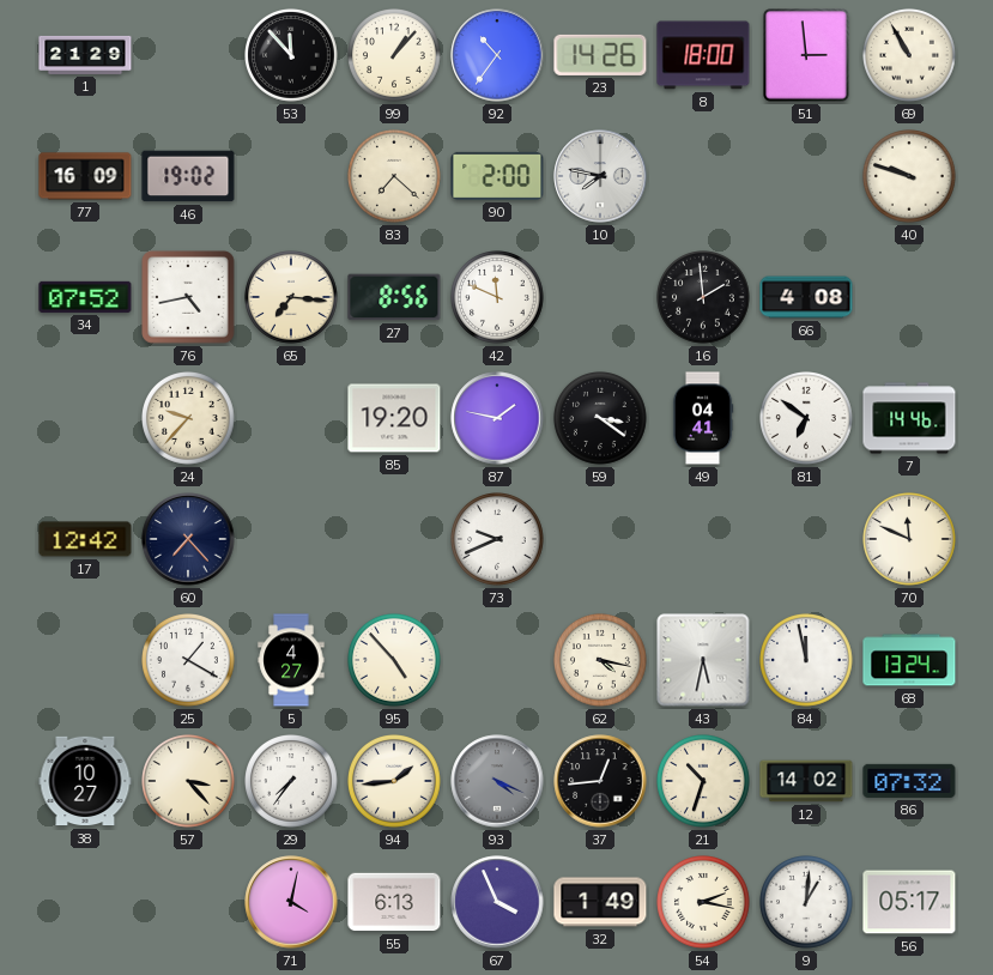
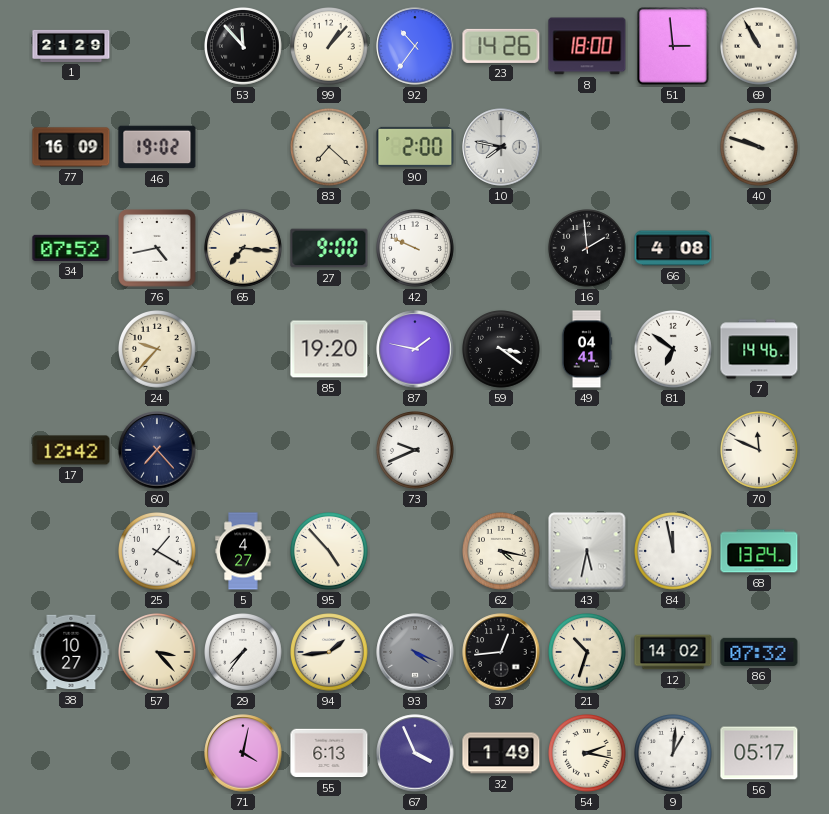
27: 8:56 -> 9:00
42: 11:49 -> 9:49
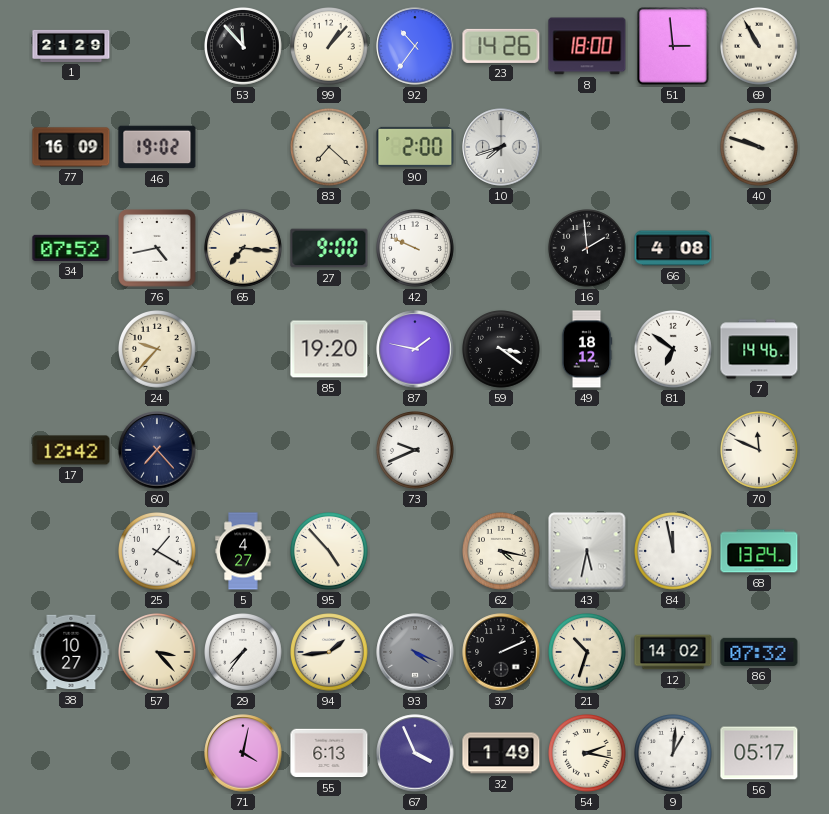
10: 7:47 -> 7:42
49: 04:41 -> 18:12
37: 12:44 -> 2:11
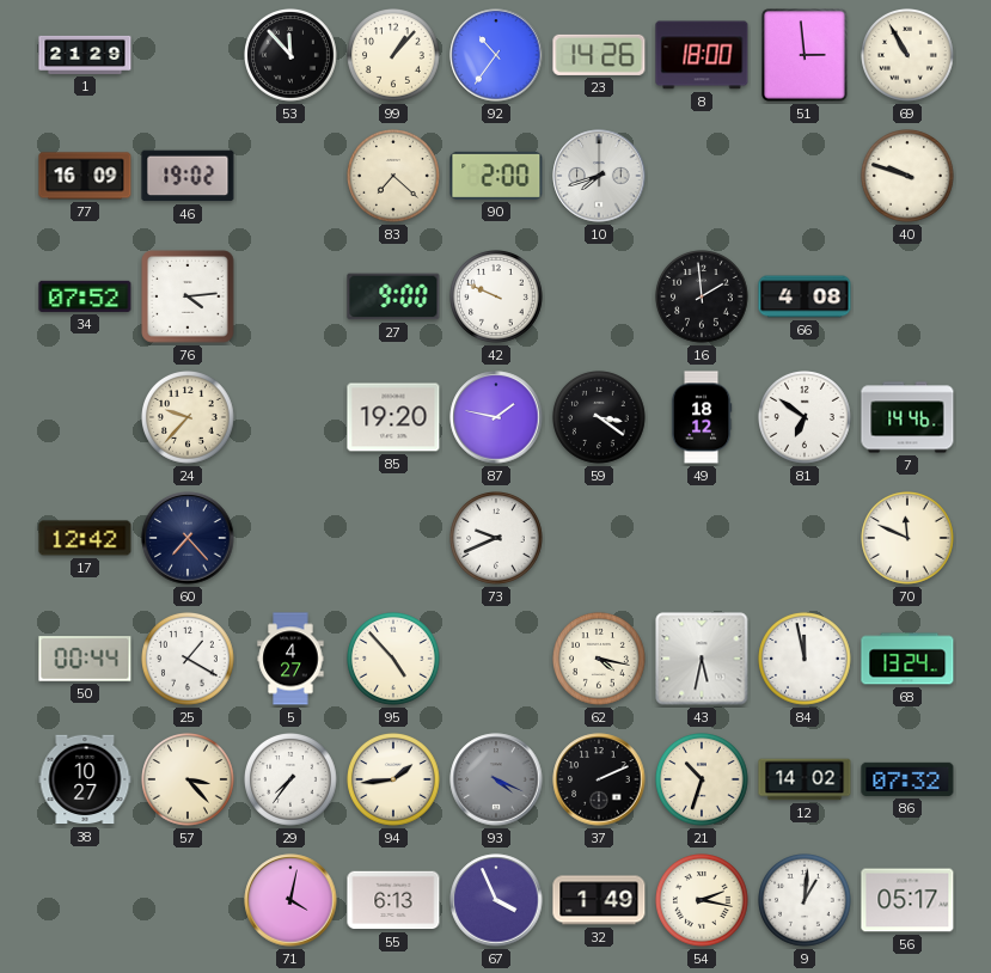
76: 4:43 -> 4:14
65: 7:16 -> none
50: none -> 00:44
